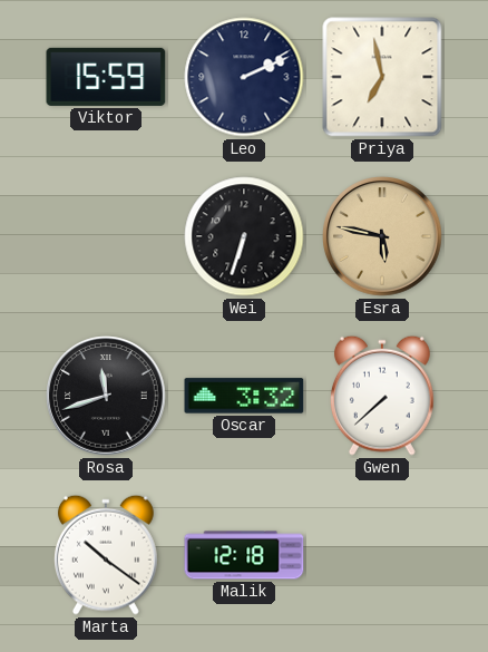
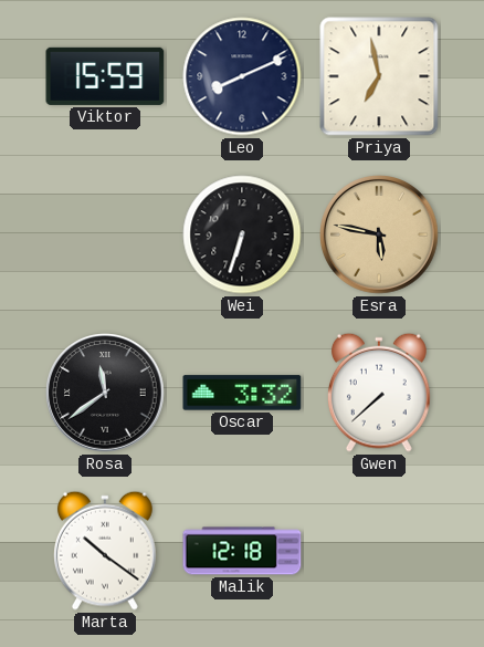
Leo: 2:11 -> 8:11
Rosa: 11:42 -> 11:39
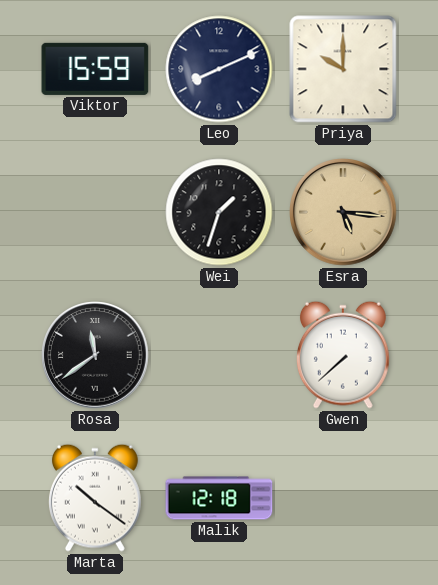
Priya: 6:58 -> 10:00
Wei: 6:33 -> 1:33
Esra: 5:47 -> 5:16
Oscar: 3:32 -> none
